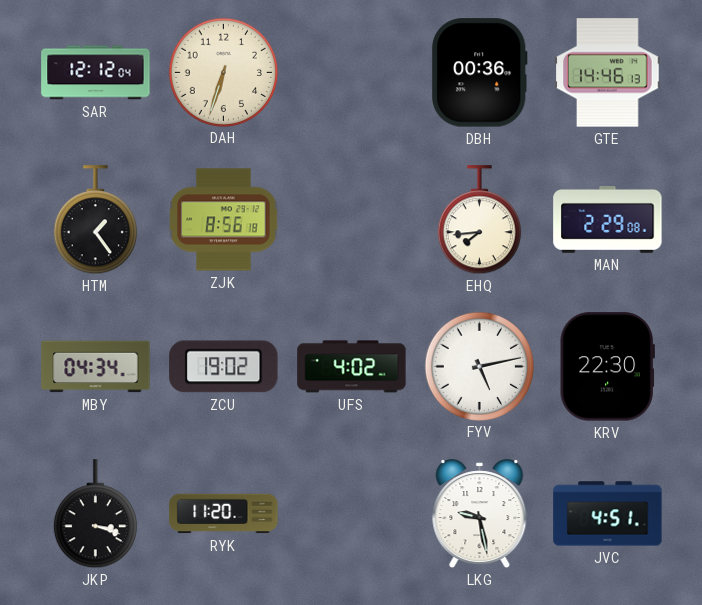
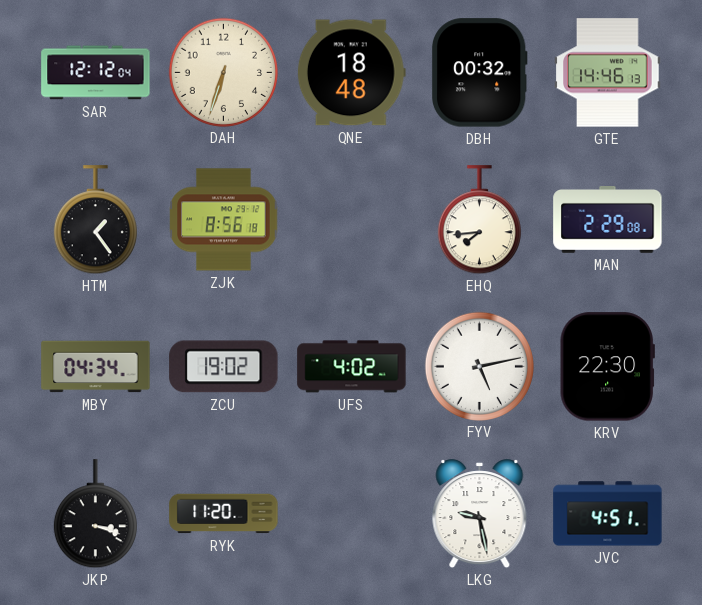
QNE: none -> 18:48
DBH: 00:36 -> 00:32
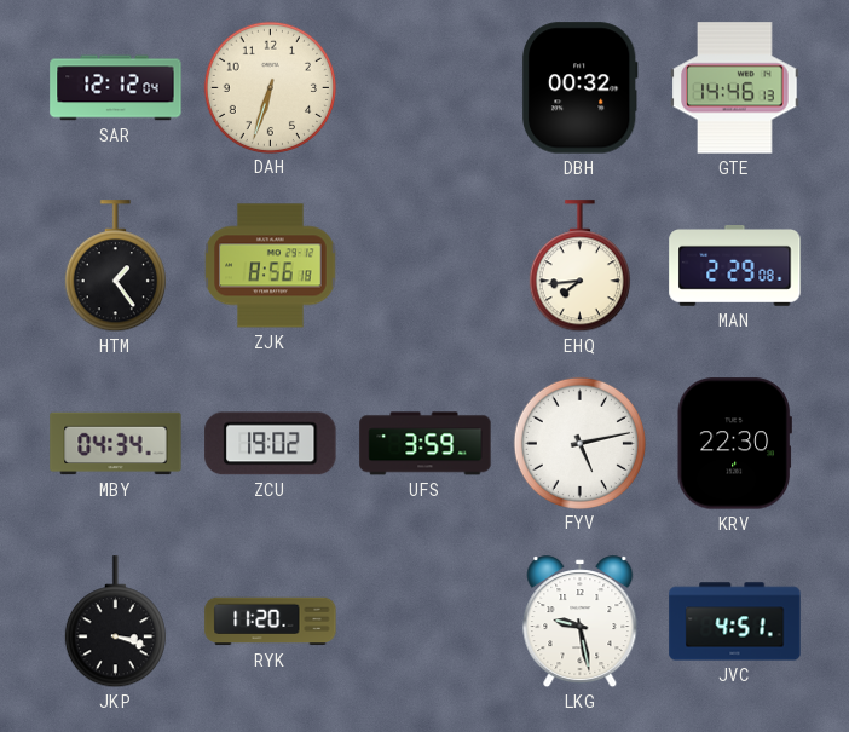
QNE: 18:48 -> none
UFS: 4:02 -> 3:59
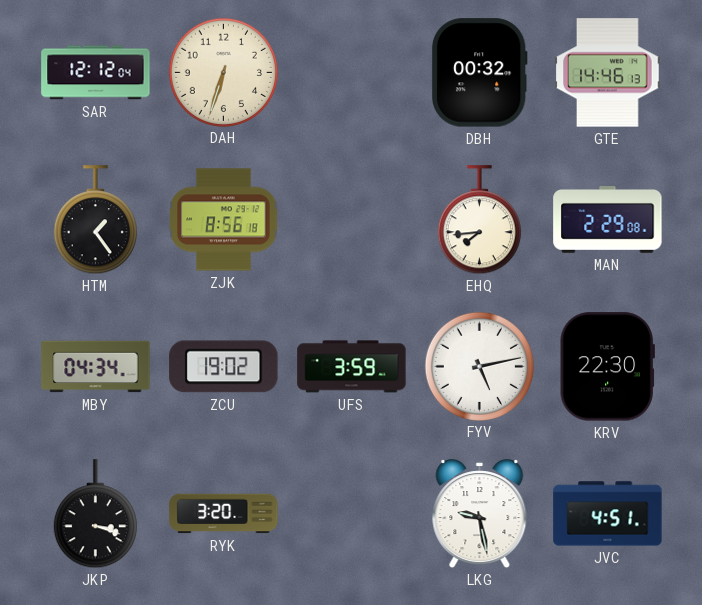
RYK: 11:20 -> 3:20
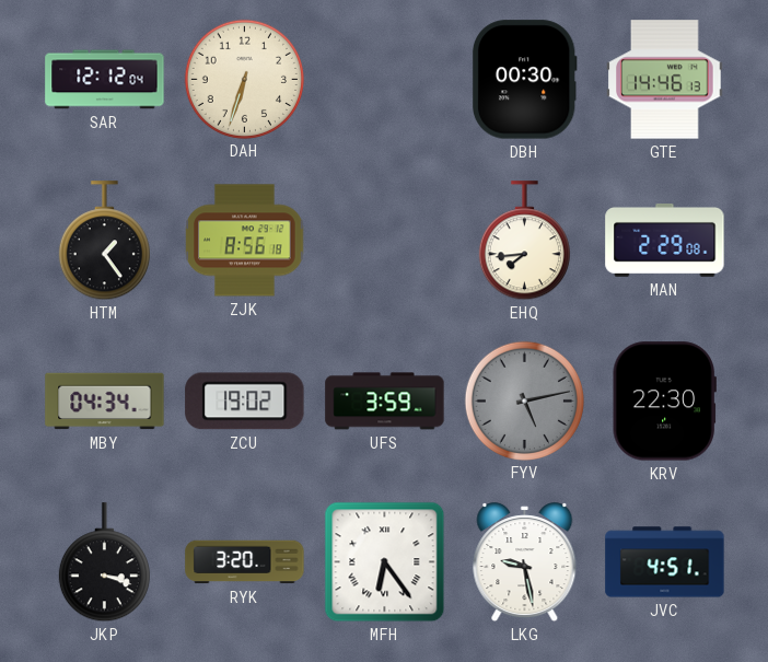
DBH: 00:32 -> 00:30
FYV dial: white -> grey
MFH: none -> 6:24
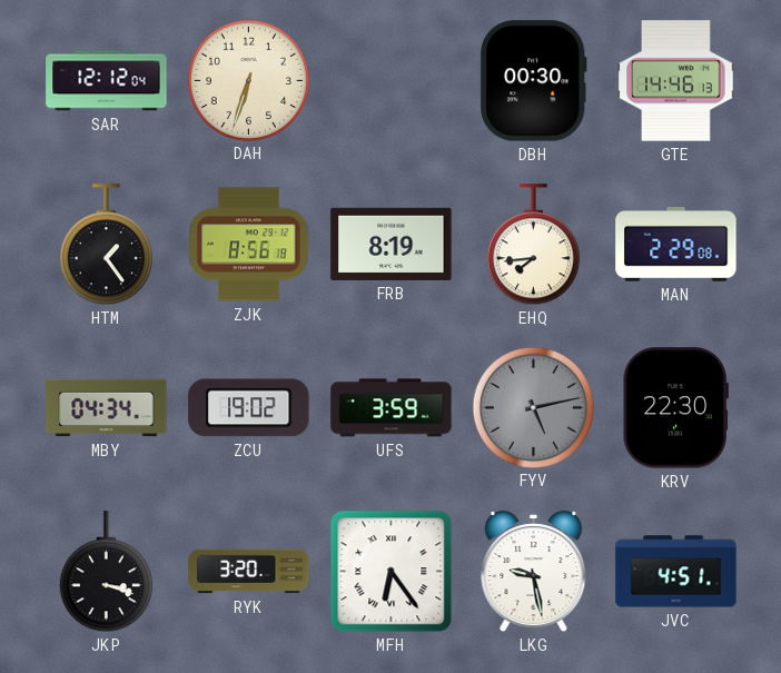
FRB: none -> 8:19
